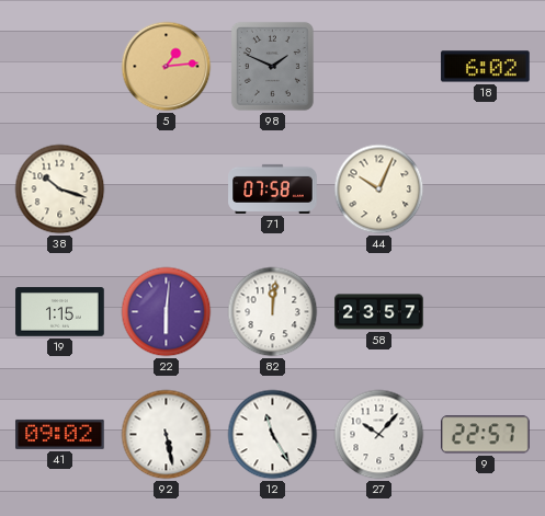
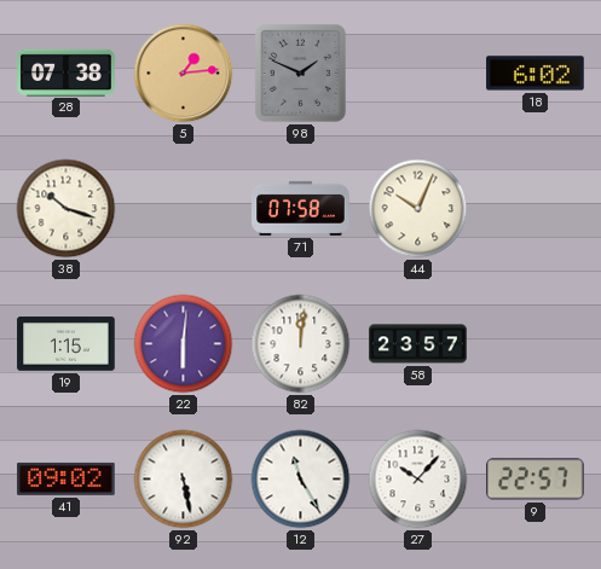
28: none -> 07:38
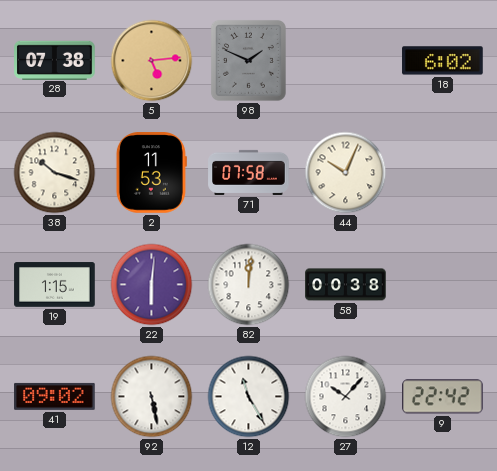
5: 1:14 -> 5:14
2: none -> 11:53
58: 23:57 -> 00:38
9: 22:57 -> 22:42
